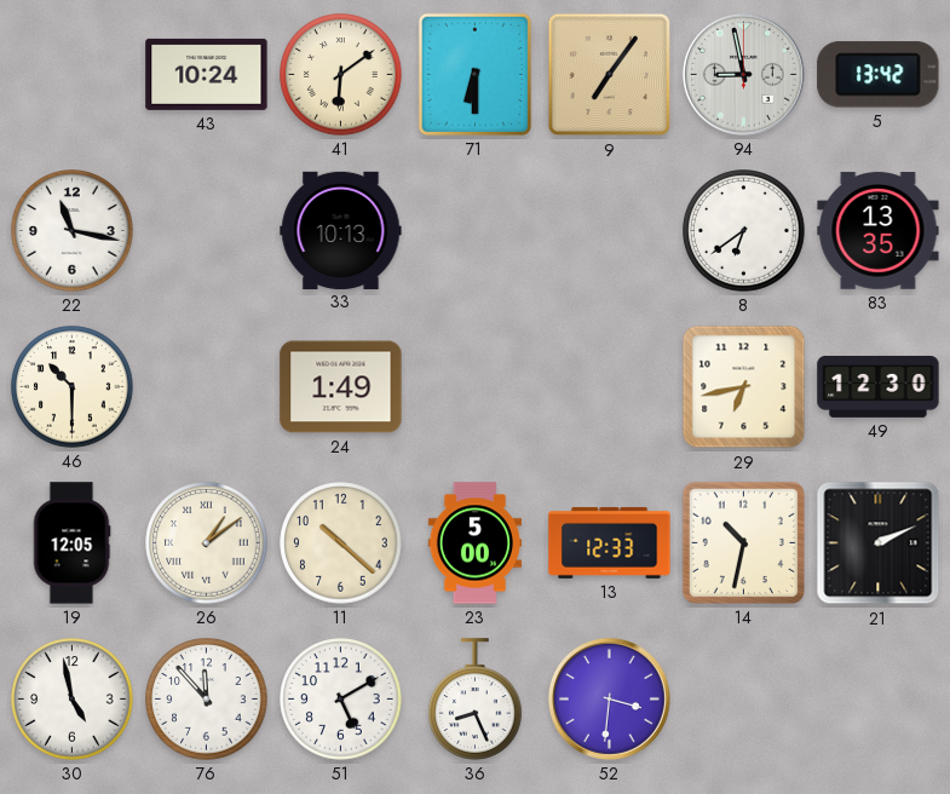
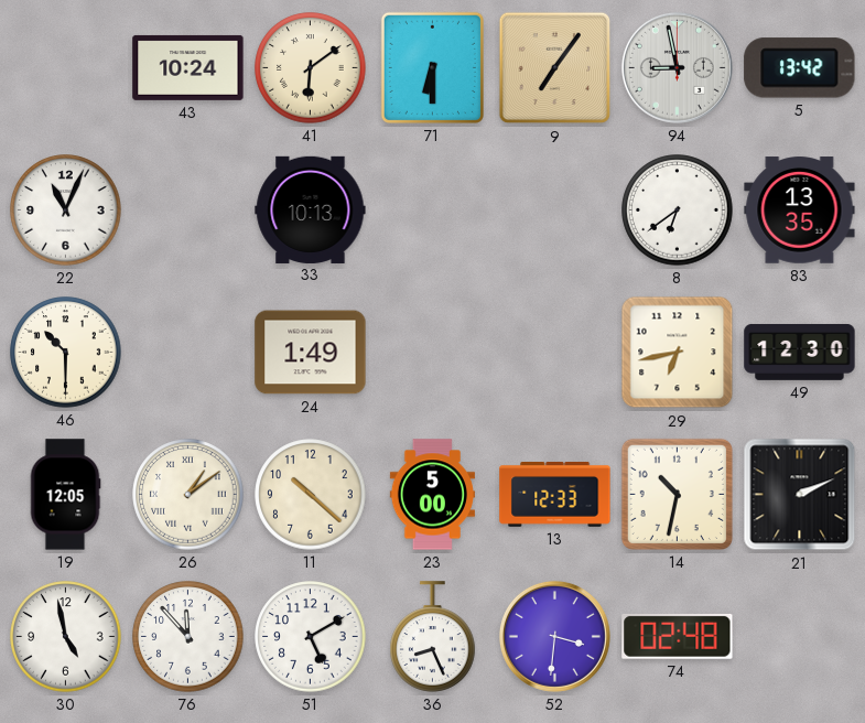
22: 11:17 -> 11:04
74: none -> 02:48
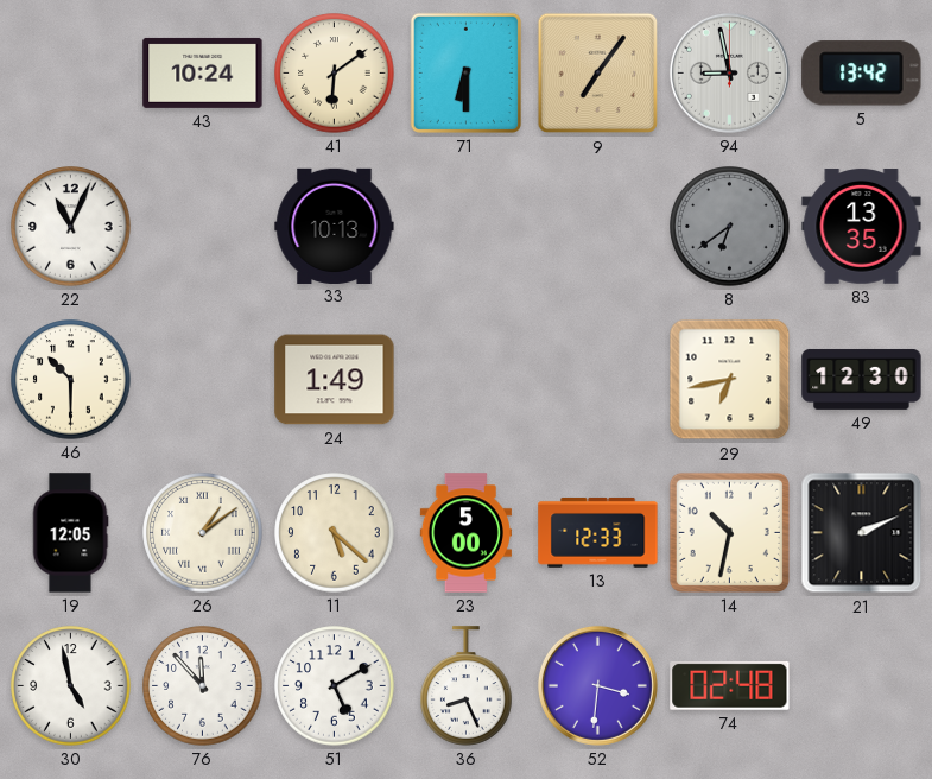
8 dial: white -> grey
11: 10:22 -> 5:22
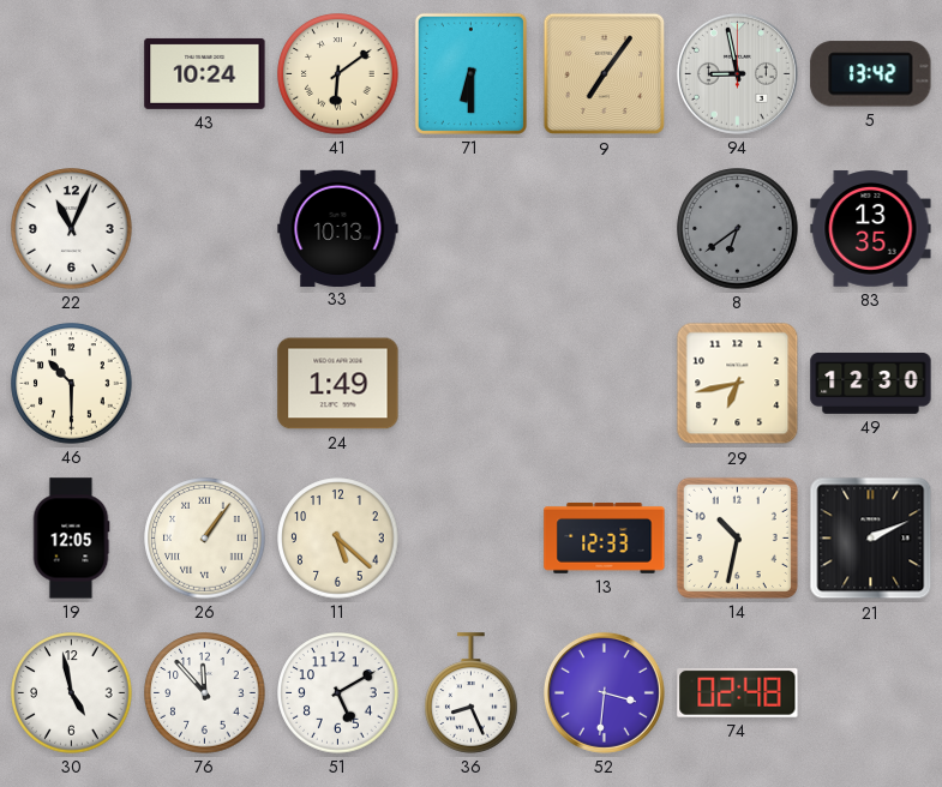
26: 1:09 -> 1:06
23: 5:00 -> none
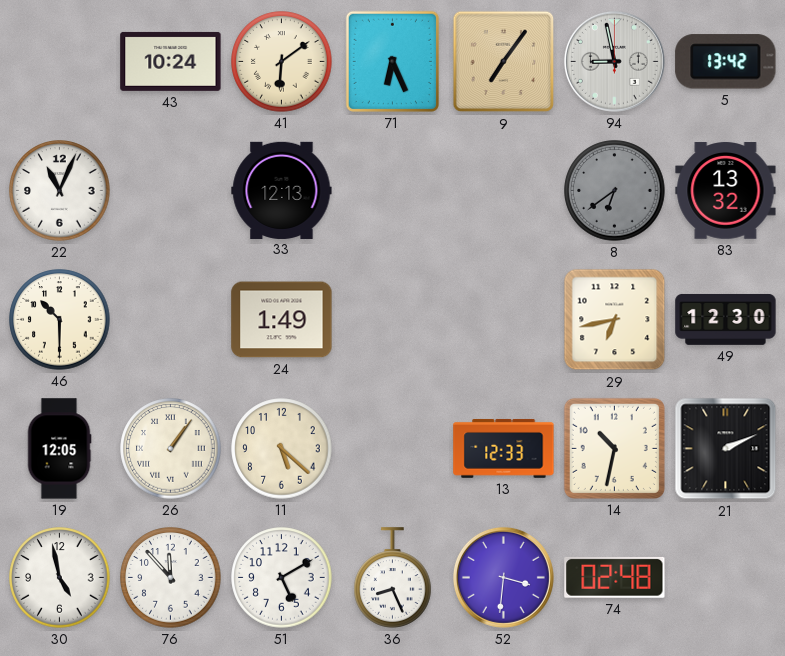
71: 6:30 -> 6:26
33: 10:13 -> 12:13
83: 13:35 -> 13:32
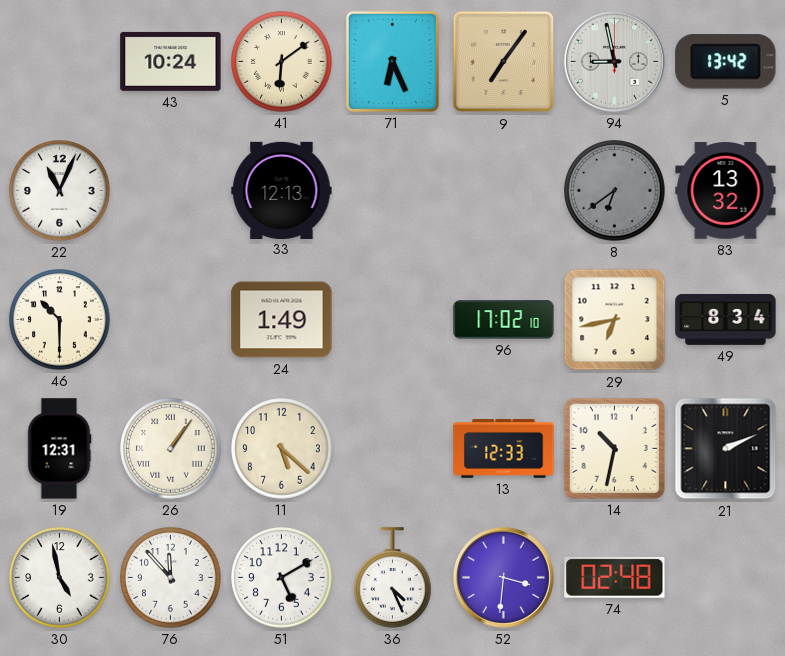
96: none -> 17:02
49: 12:30 -> 8:34
19: 12:05 -> 12:31
36: 8:26 -> 4:26
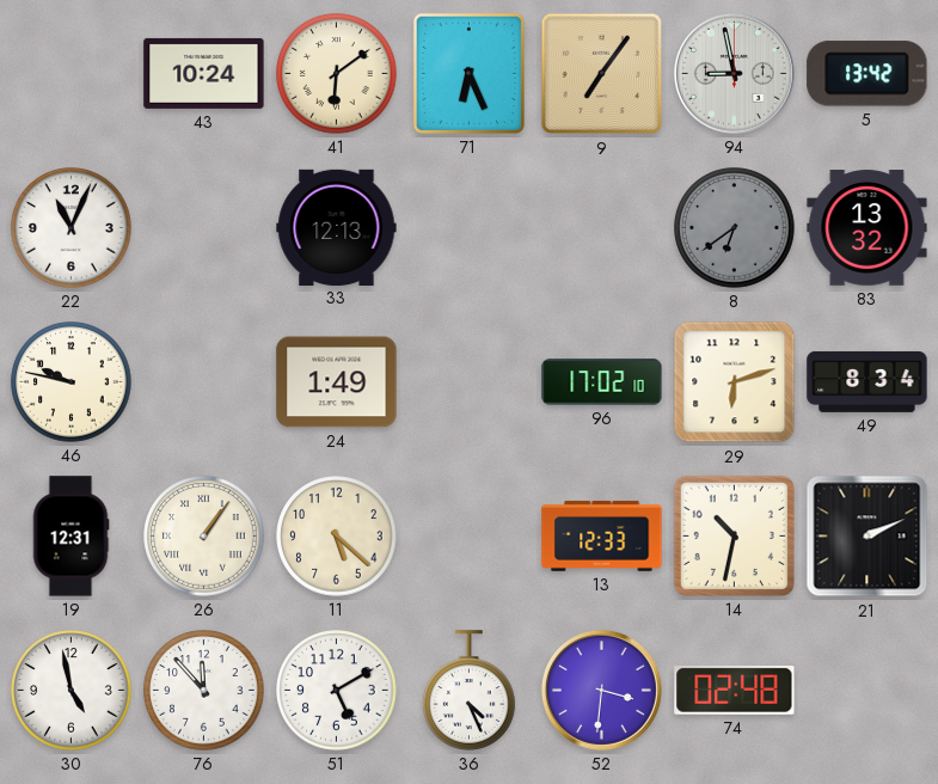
46: 10:30 -> 9:47
29: 6:43 -> 6:12
